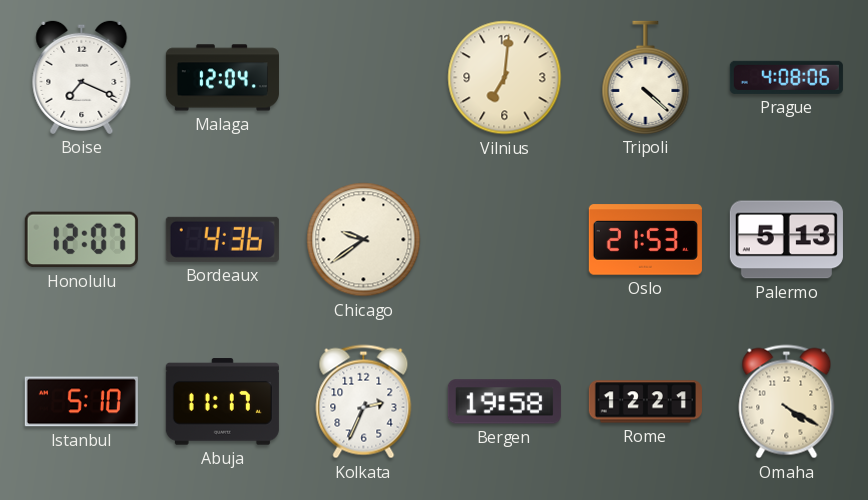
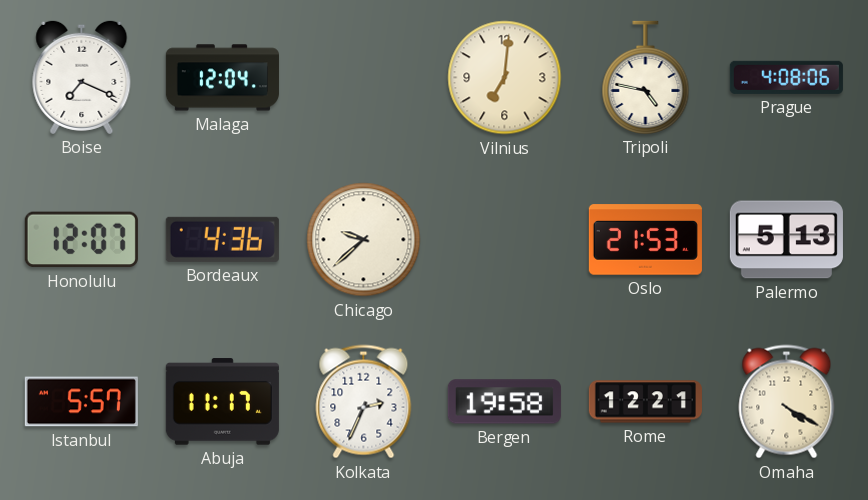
Tripoli: 4:22 -> 4:47
Chicago: 9:39 -> 9:38
Istanbul: 5:10 -> 5:57
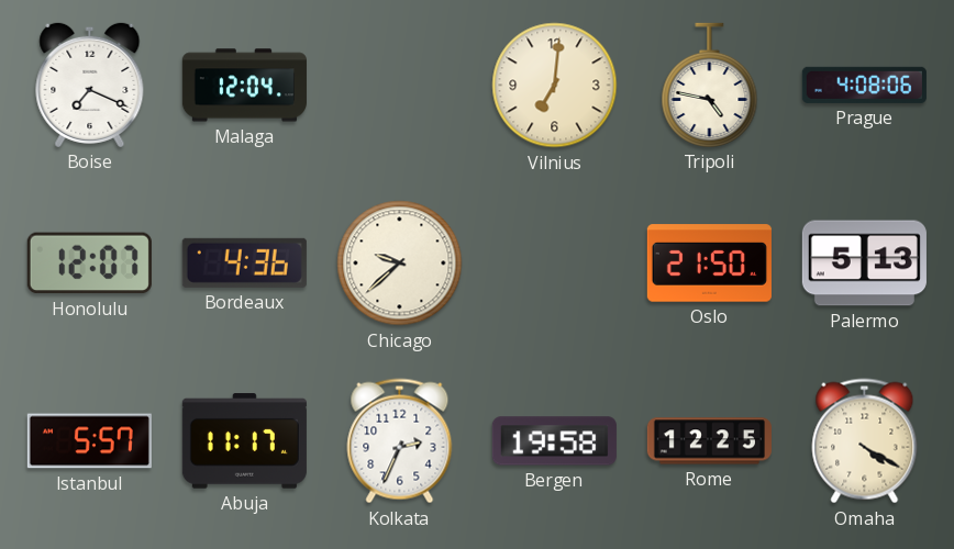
Oslo: 21:53 -> 21:50
Rome: 12:21 -> 12:25
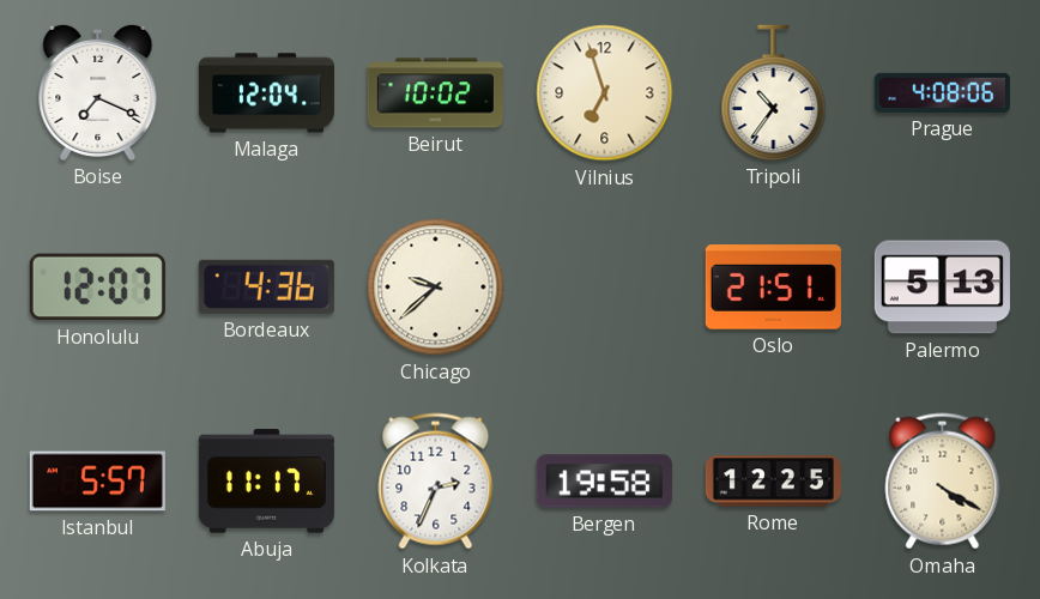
Beirut: none -> 10:02
Vilnius: 7:01 -> 6:57
Tripoli: 4:47 -> 10:36
Oslo: 21:50 -> 21:51
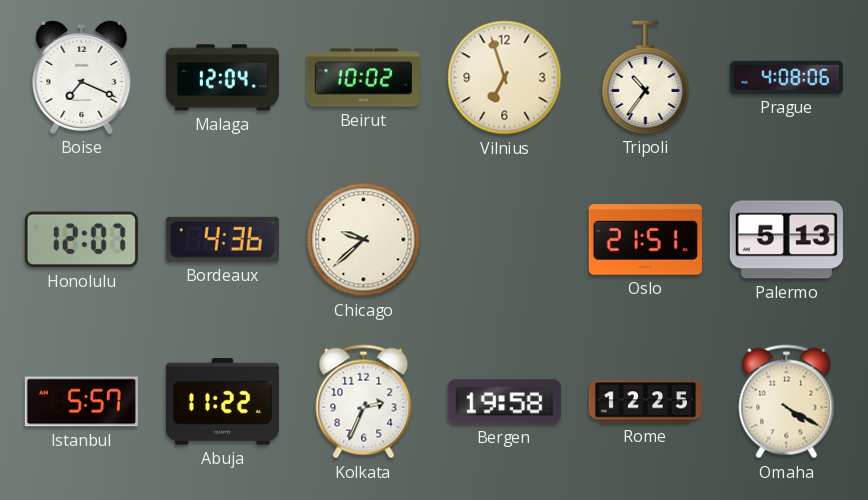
Abuja: 11:17 -> 11:22
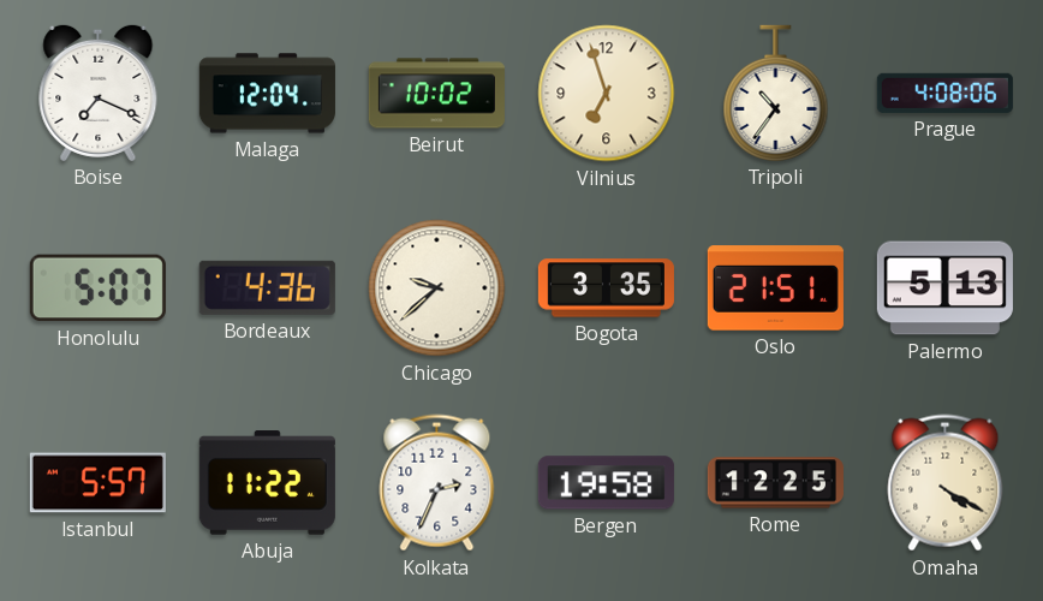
Honolulu: 12:07 -> 5:07
Bogota: none -> 3:35
